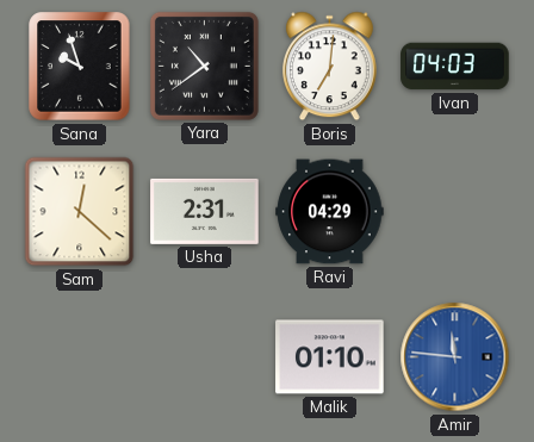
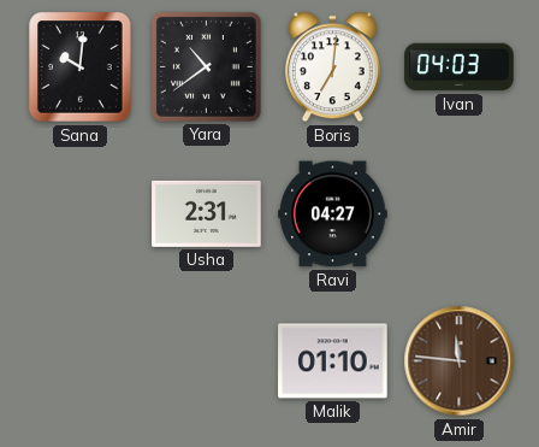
Sana: 9:57 -> 10:01
Sam: 12:22 -> none
Ravi: 04:29 -> 04:27
Amir dial: blue -> brown
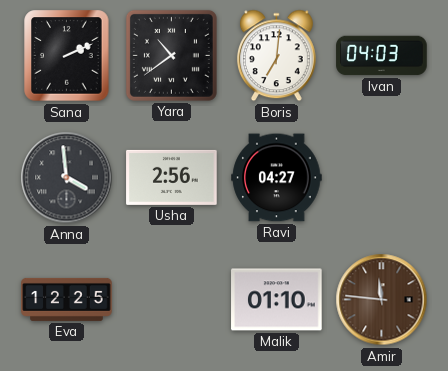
Sana: 10:01 -> 2:11
Anna: none -> 3:59
Usha: 2:31 -> 2:56
Eva: none -> 12:25
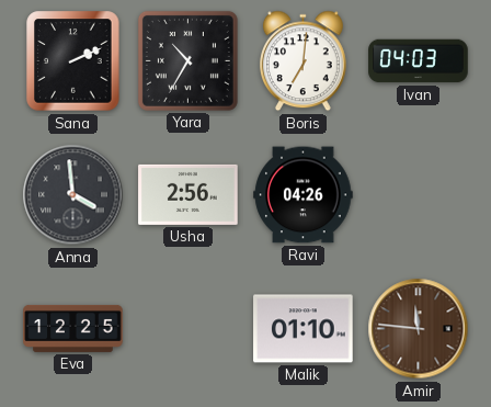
Yara: 10:39 -> 10:35
Ravi: 04:27 -> 04:26
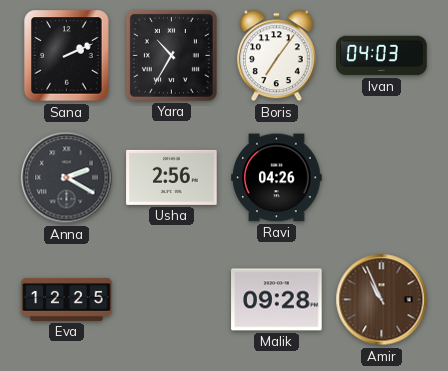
Boris: 7:01 -> 7:06
Anna: 3:59 -> 2:20
Malik: 01:10 -> 09:28
Amir: 11:46 -> 10:56
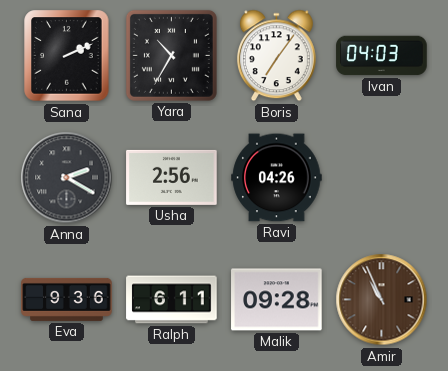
Eva: 12:25 -> 9:36
Ralph: none -> 6:11
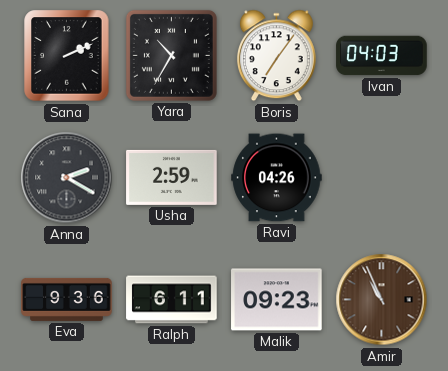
Usha: 2:56 -> 2:59
Malik: 09:28 -> 09:23
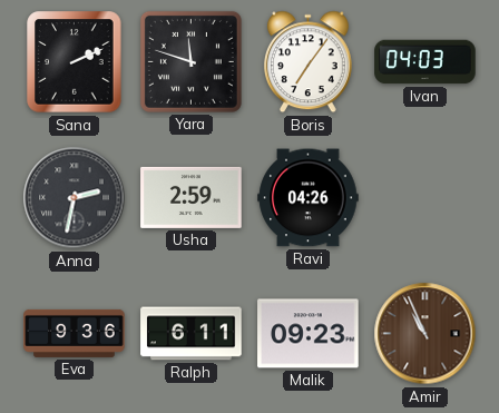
Yara: 10:35 -> 11:48
Anna: 2:20 -> 2:32
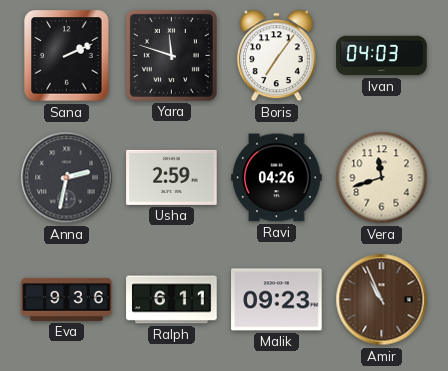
Vera: none -> 11:42
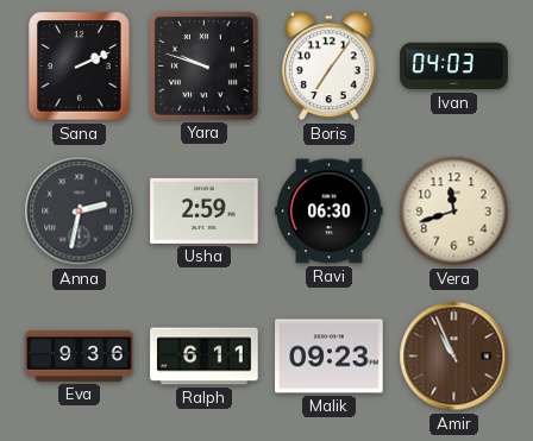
Yara: 11:48 -> 9:48
Ravi: 04:26 -> 06:30
